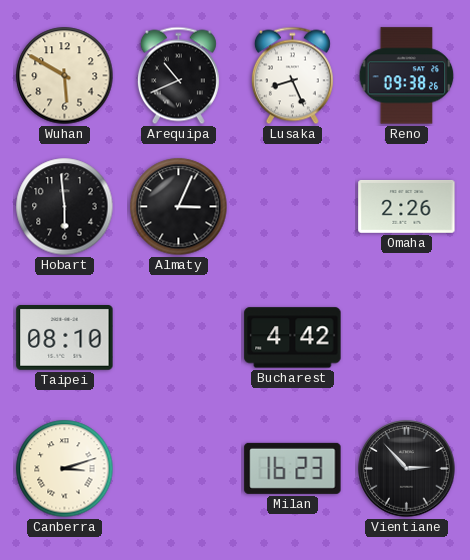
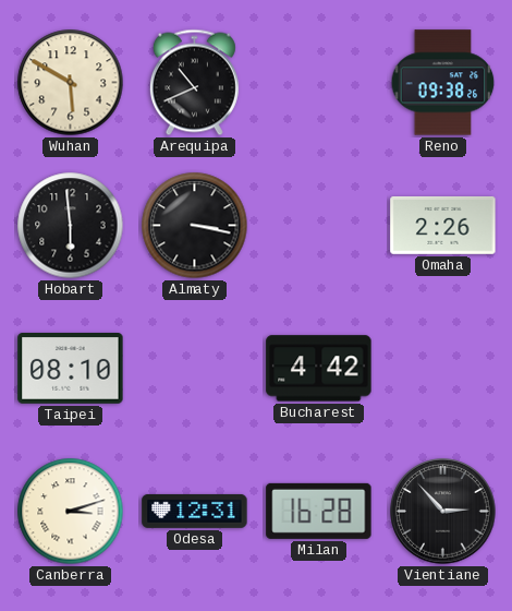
Lusaka: 8:26 -> none
Almaty: 3:04 -> 3:17
Odesa: none -> 12:31
Milan: 16:23 -> 16:28
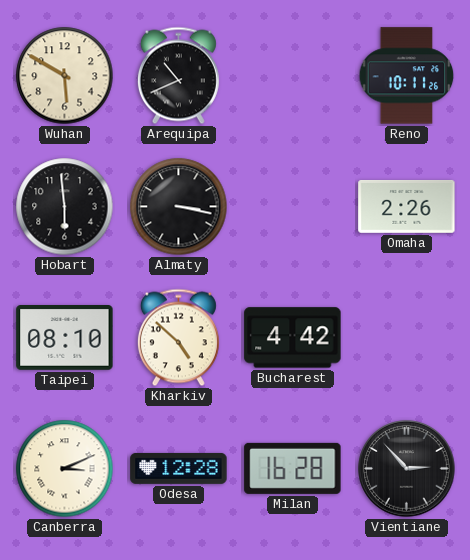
Reno: 09:38 -> 10:11
Kharkiv: none -> 4:52
Canberra: 3:12 -> 3:11
Odesa: 12:31 -> 12:28
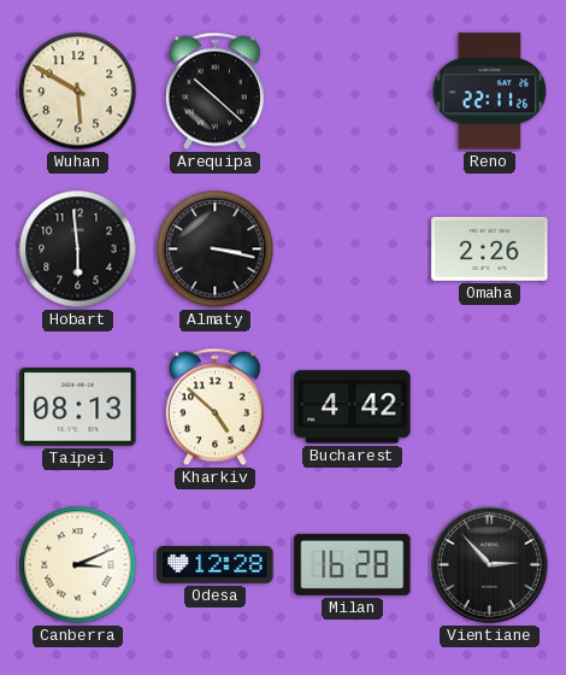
Arequipa: 10:41 -> 10:22
Reno: 10:11 -> 22:11
Taipei: 08:10 -> 08:13
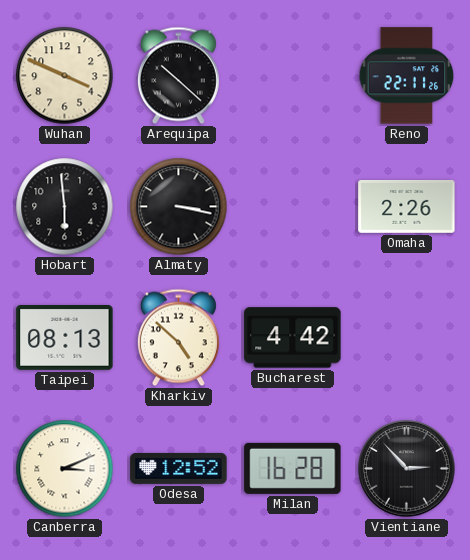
Wuhan: 5:50 -> 3:49
Odesa: 12:28 -> 12:52
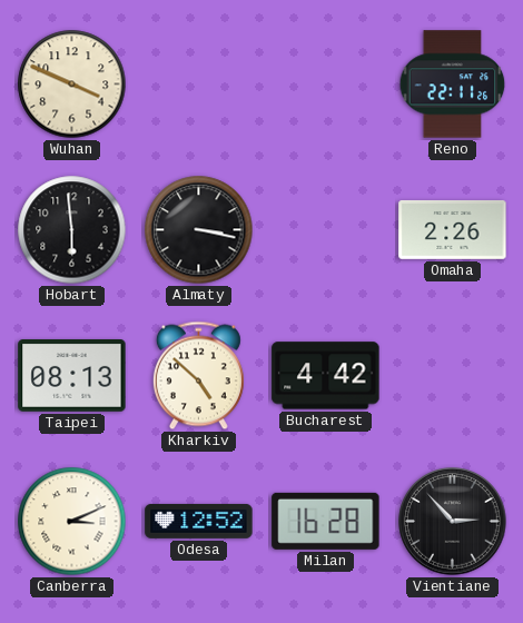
Arequipa: 10:22 -> none
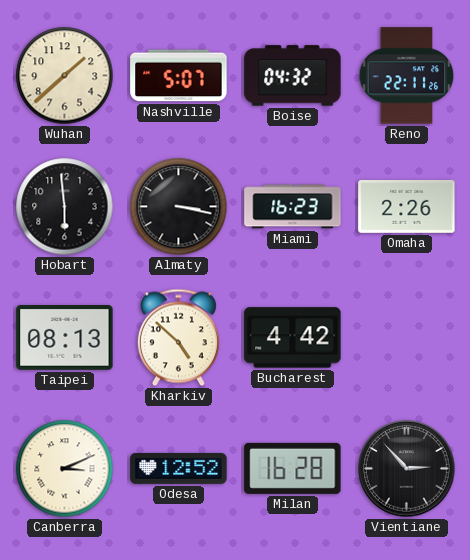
Wuhan: 3:49 -> 1:38
Nashville: none -> 5:07
Boise: none -> 04:32
Miami: none -> 16:23
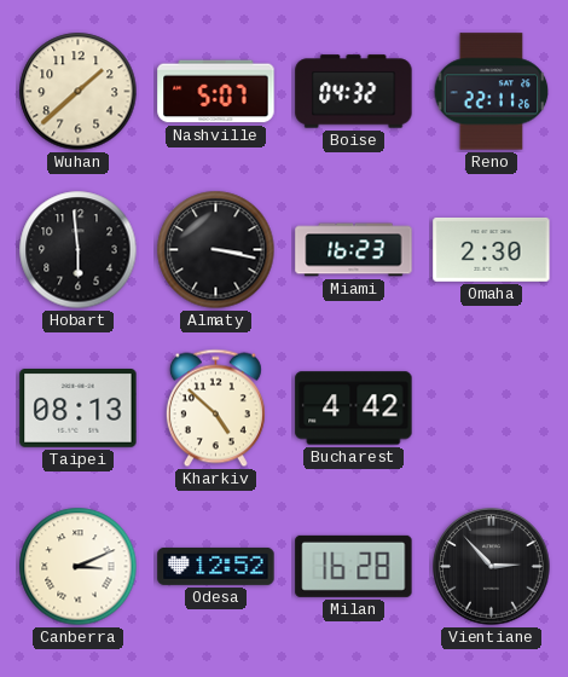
Omaha: 2:26 -> 2:30
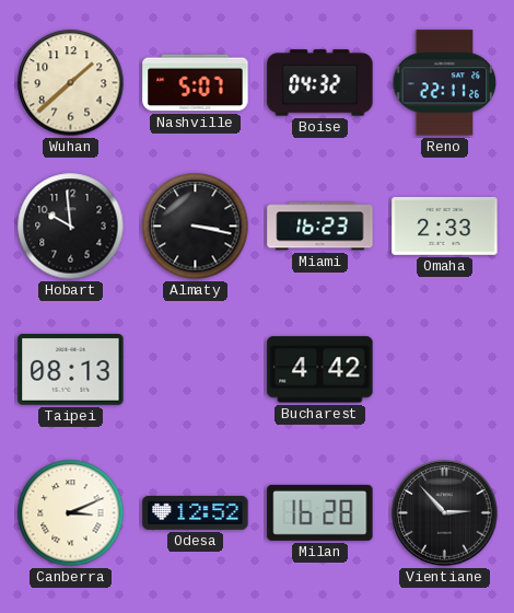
Hobart: 5:59 -> 9:59
Omaha: 2:30 -> 2:33
Kharkiv: 4:52 -> none
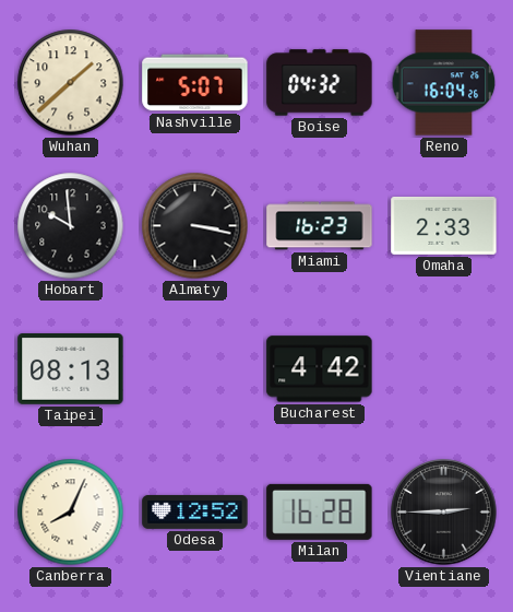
Reno: 22:11 -> 16:04
Canberra: 3:11 -> 8:04
Vientiane: 2:53 -> 2:45
